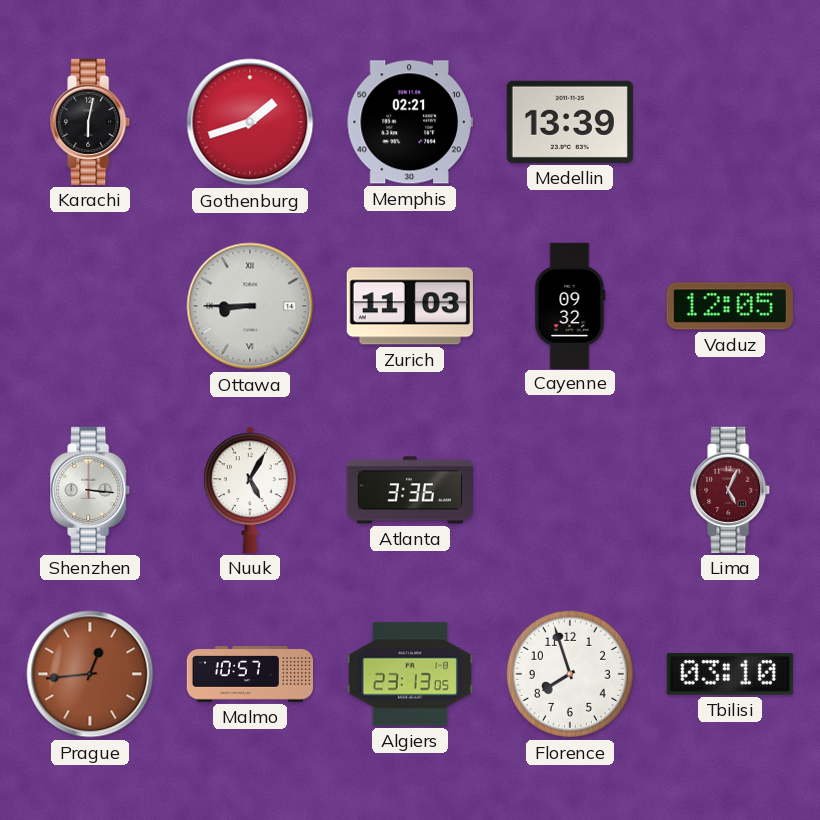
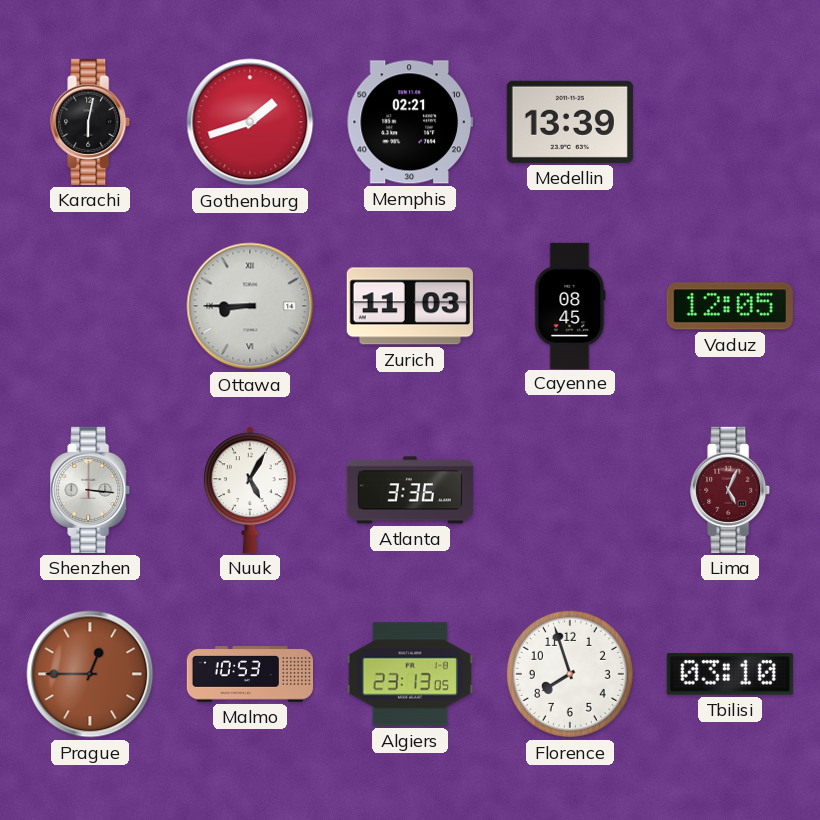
Cayenne: 09:32 -> 08:45
Prague: 12:44 -> 12:45
Malmo: 10:57 -> 10:53
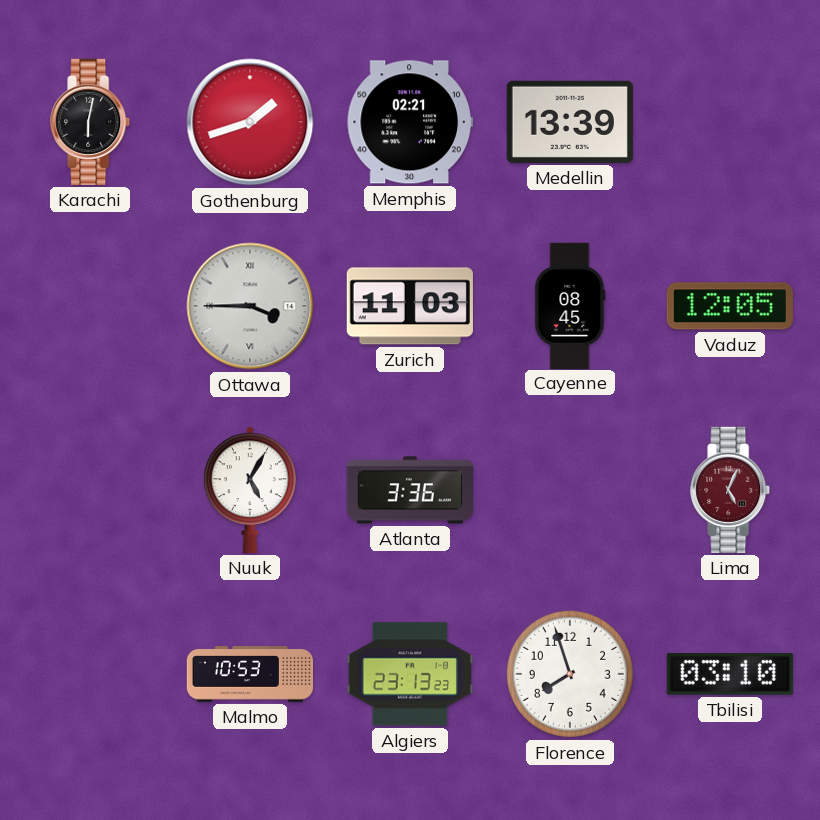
Ottawa: 8:45 -> 3:45
Shenzhen: 3:16 -> none
Prague: 12:45 -> none
Algiers: 23:13:05 -> 23:13:23
